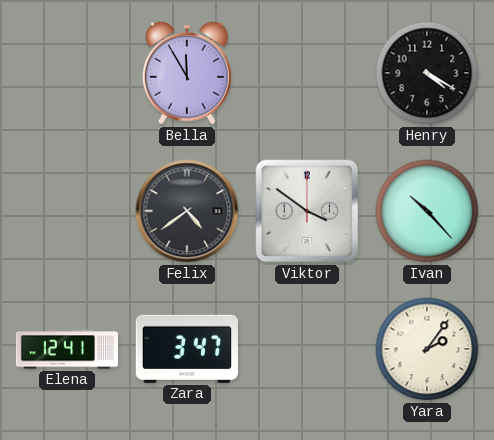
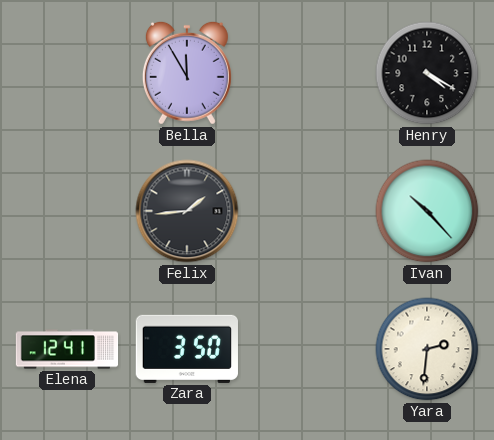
Felix: 4:39 -> 1:44
Viktor: 3:51 -> none
Zara: 3:47 -> 3:50
Yara: 2:06 -> 2:31
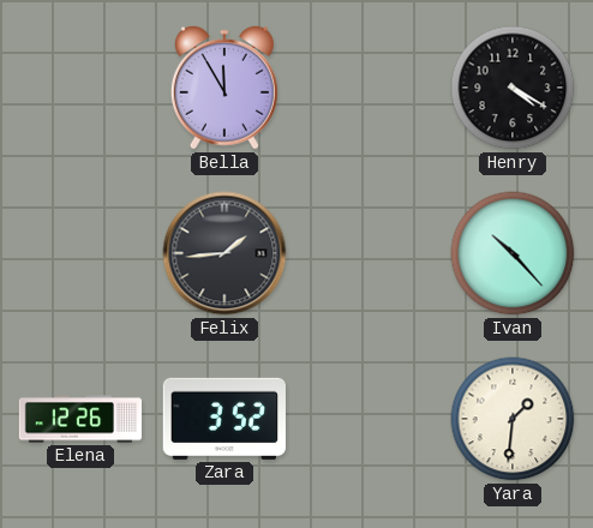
Elena: 12:41 -> 12:26
Zara: 3:50 -> 3:52
Yara: 2:31 -> 1:31
